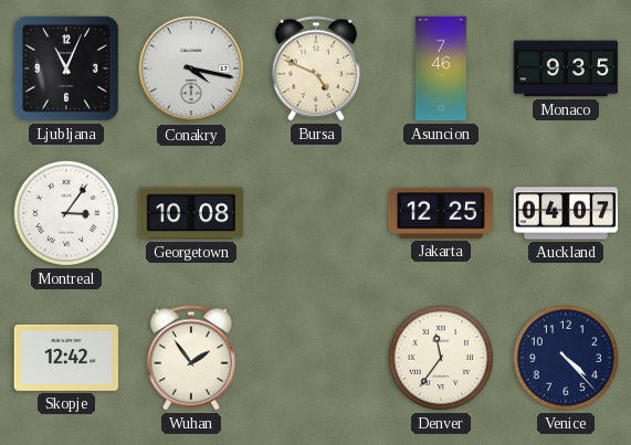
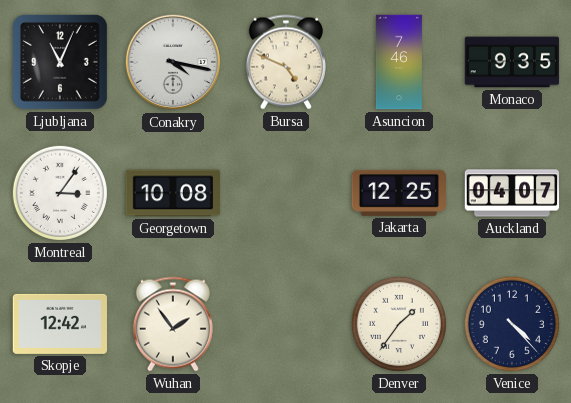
Denver: 11:36 -> 1:36
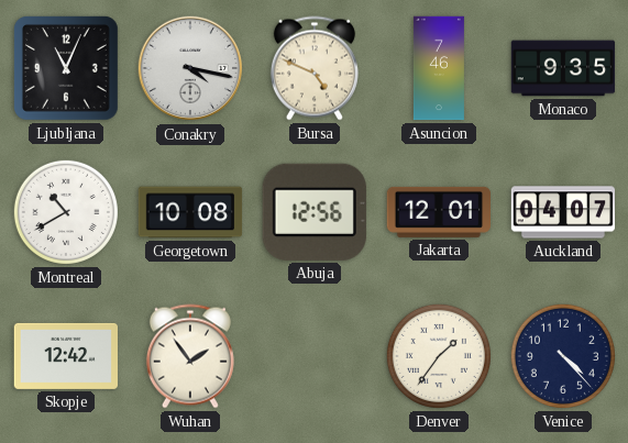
Montreal: 3:06 -> 10:40
Abuja: none -> 12:56
Jakarta: 12:25 -> 12:01
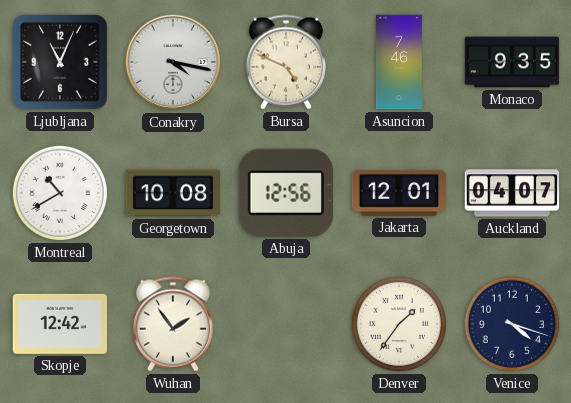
Venice: 4:23 -> 4:18
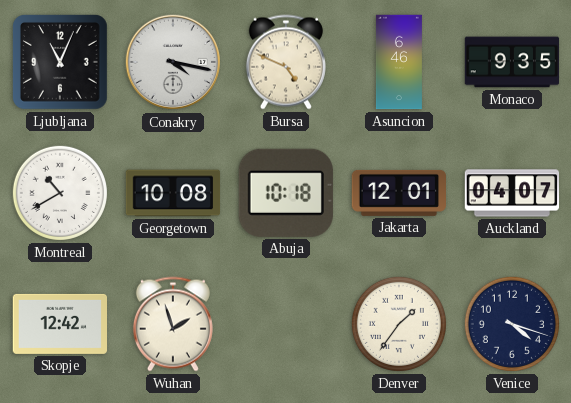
Asuncion: 7:46 -> 6:46
Abuja: 12:56 -> 10:18
Wuhan: 1:54 -> 1:57
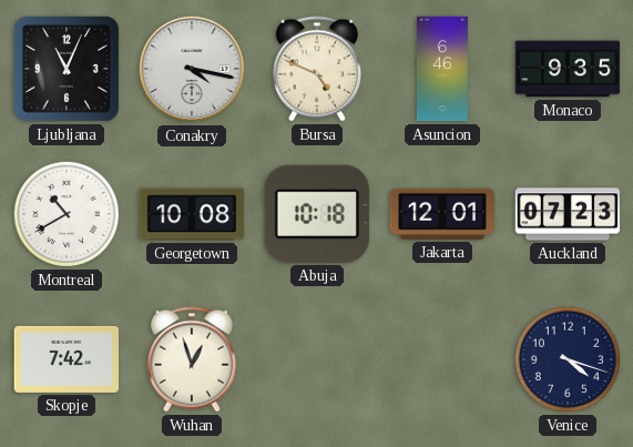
Auckland: 04:07 -> 07:23
Skopje: 12:42 -> 7:42
Wuhan: 1:57 -> 12:57
Denver: 1:36 -> none
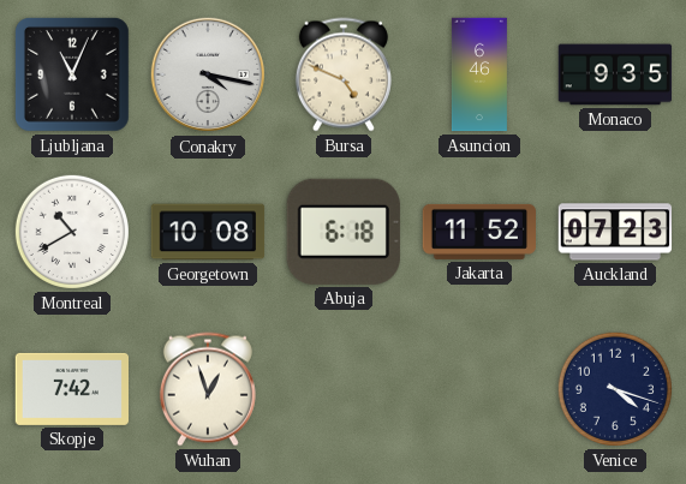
Abuja: 10:18 -> 6:18
Jakarta: 12:01 -> 11:52
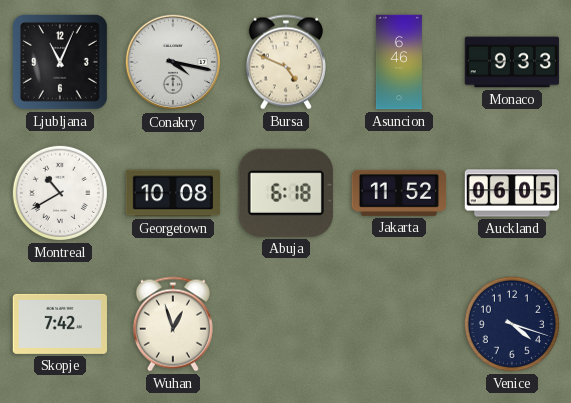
Monaco: 9:35 -> 9:33
Auckland: 07:23 -> 06:05
